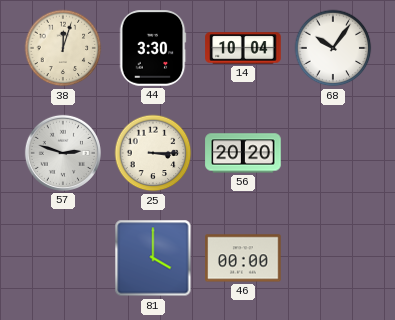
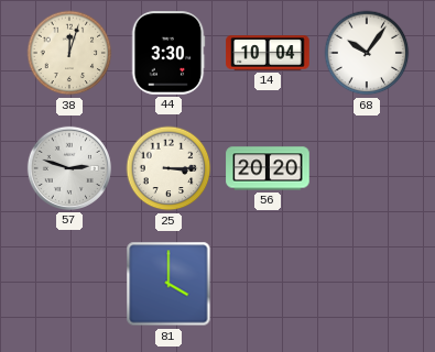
46: 00:00 -> none
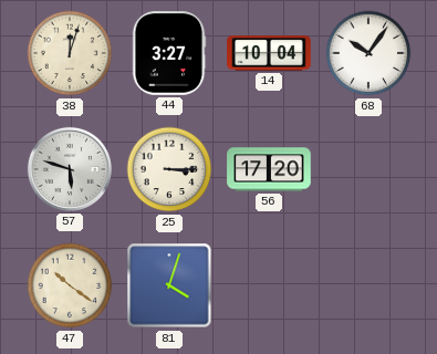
44: 3:30 -> 3:27
57: 2:48 -> 5:48
56: 20:20 -> 17:20
47: none -> 10:21
81: 4:00 -> 4:03
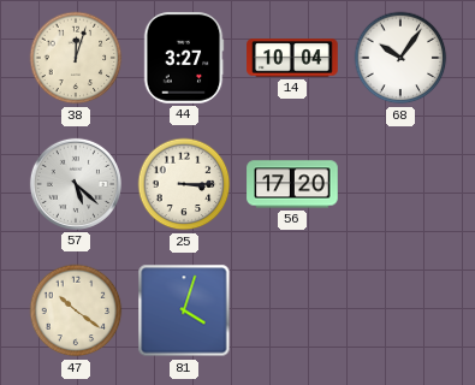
57: 5:48 -> 5:22
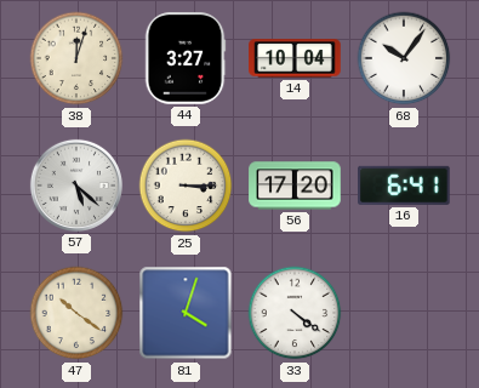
16: none -> 6:41
33: none -> 4:21
